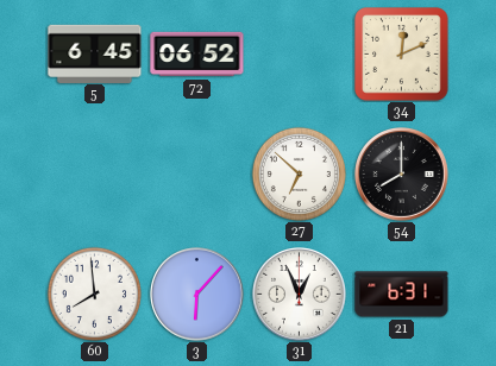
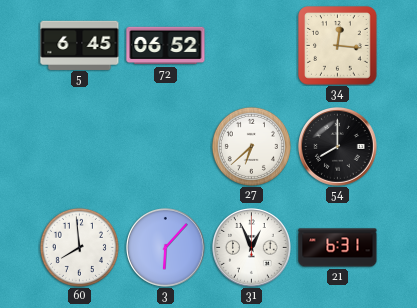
34: 12:11 -> 12:16
27: 6:52 -> 6:38
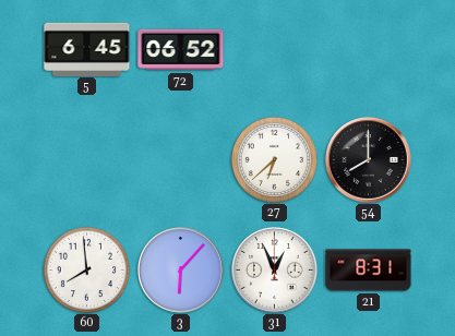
34: 12:16 -> none
21: 6:31 -> 8:31
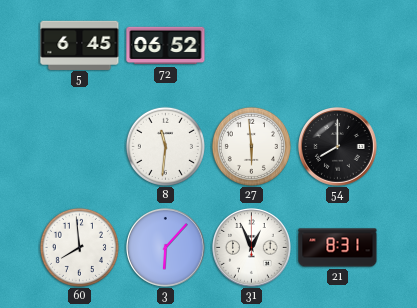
8: none -> 11:31
27: 6:38 -> 5:59
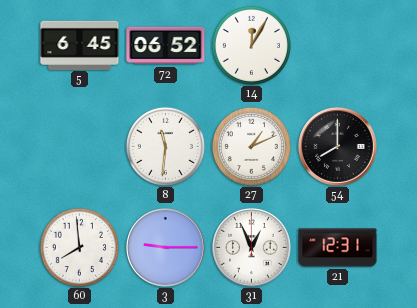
14: none -> 12:05
27: 5:59 -> 1:11
3: 6:07 -> 9:15
21: 8:31 -> 12:31
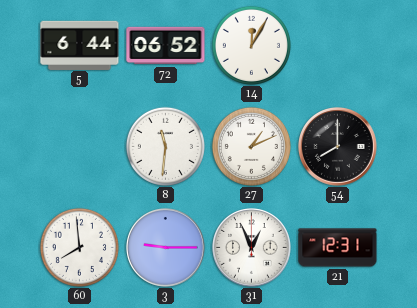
5: 6:45 -> 6:44
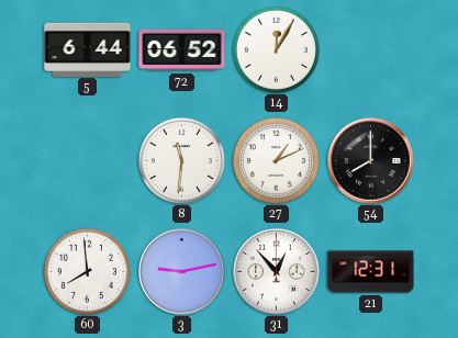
3: 9:15 -> 9:13
31: 12:56 -> 12:53
